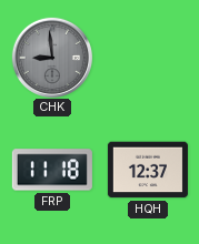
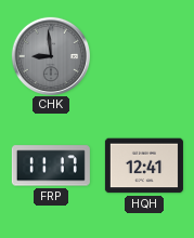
FRP: 11:18 -> 11:17
HQH: 12:37 -> 12:41
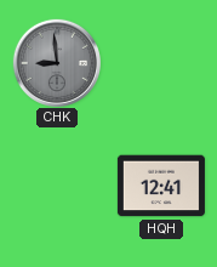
FRP: 11:17 -> none
